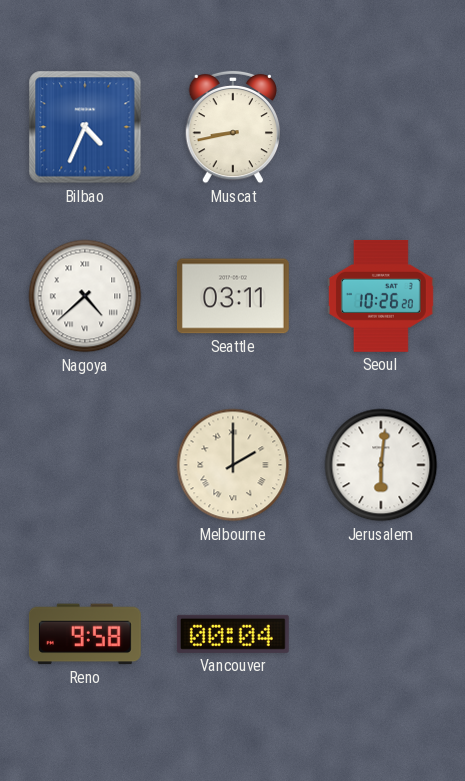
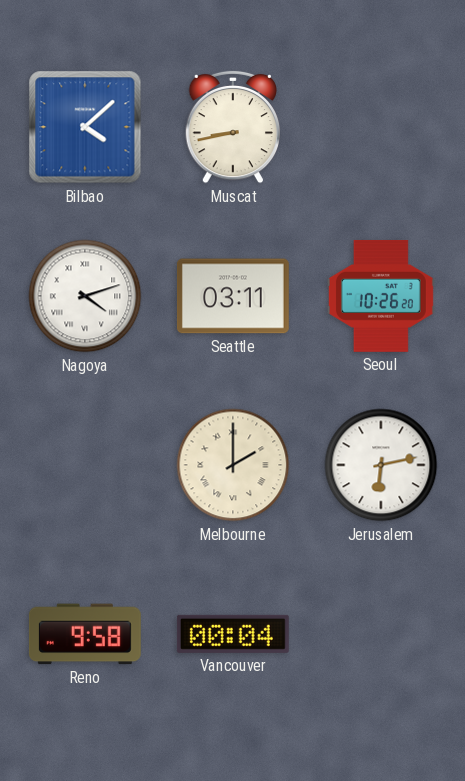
Bilbao: 4:34 -> 4:08
Nagoya: 4:38 -> 4:12
Jerusalem: 6:01 -> 6:13
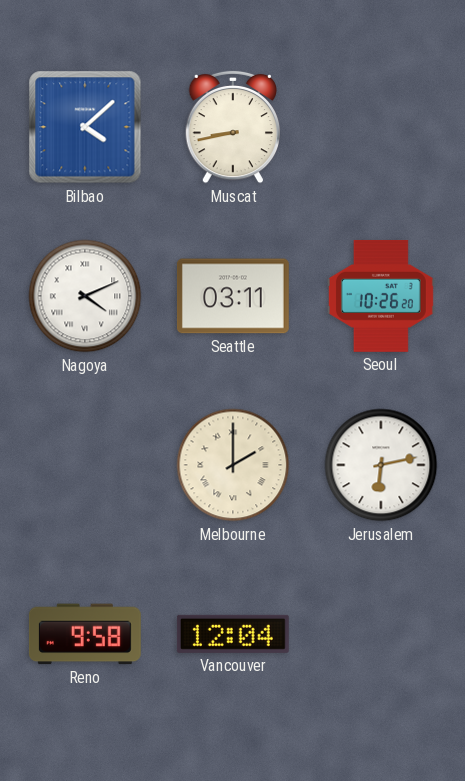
Nagoya: 4:12 -> 4:11
Vancouver: 00:04 -> 12:04
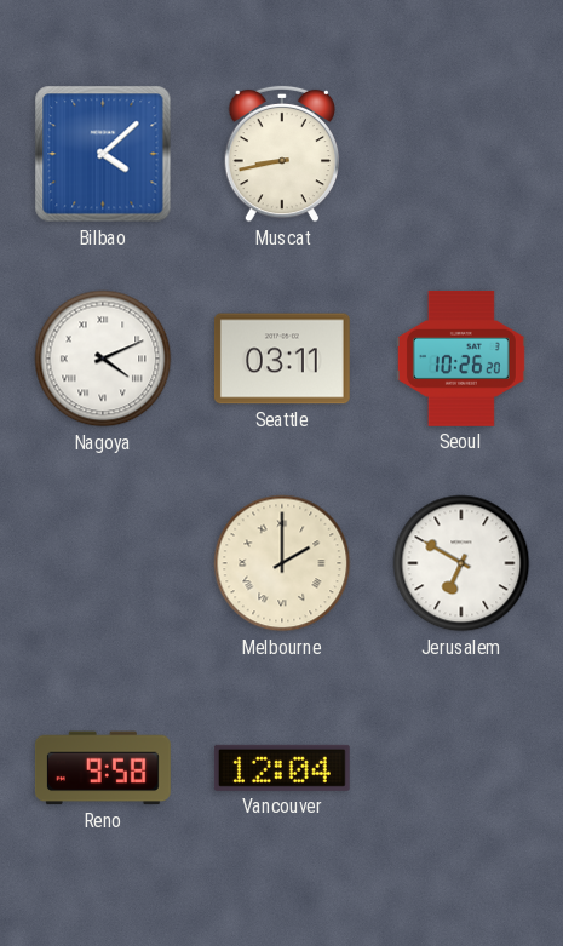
Jerusalem: 6:13 -> 6:50
